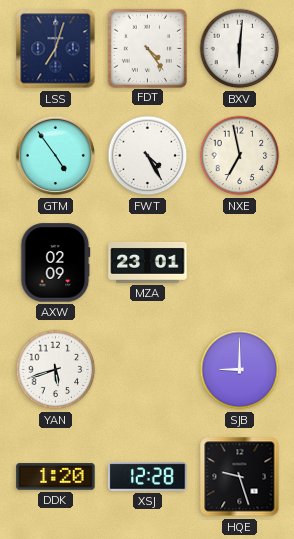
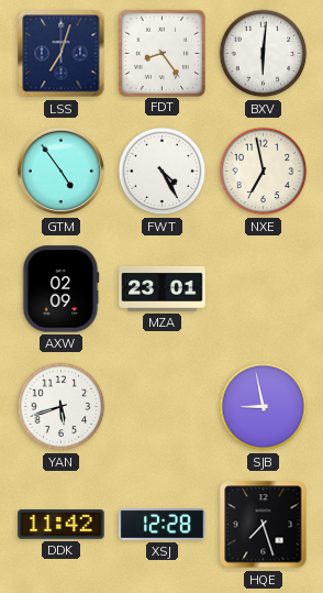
FDT: 4:24 -> 8:24
SJB: 9:00 -> 8:58
DDK: 1:20 -> 11:42
HQE: 9:27 -> 7:27
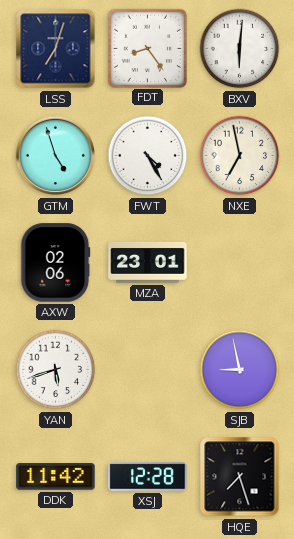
GTM: 4:54 -> 4:57
AXW: 02:09 -> 02:06
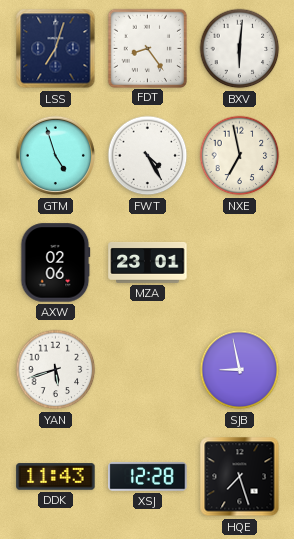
DDK: 11:42 -> 11:43
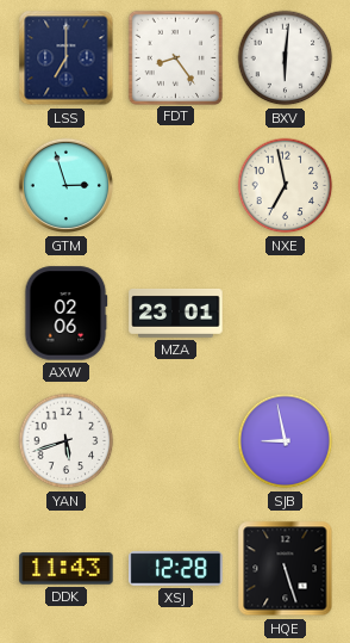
LSS: 7:03 -> 7:00
GTM: 4:57 -> 2:57
FWT: 4:25 -> none
HQE: 7:27 -> 5:27
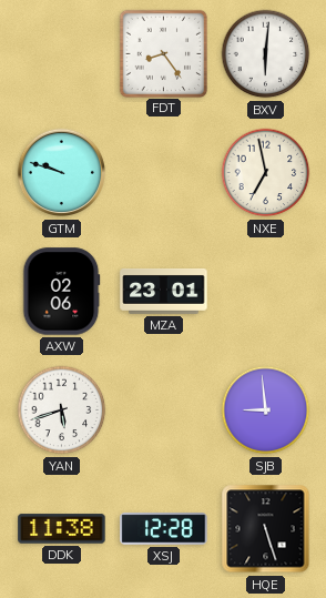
LSS: 7:00 -> none
GTM: 2:57 -> 9:48
SJB: 8:58 -> 8:59
DDK: 11:43 -> 11:38
